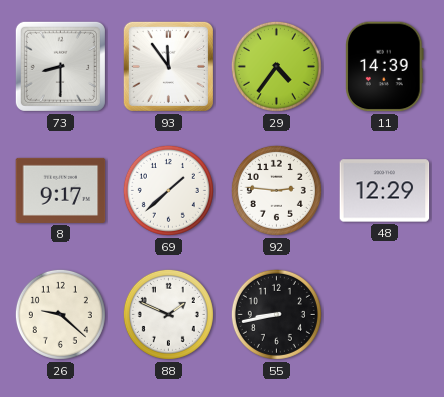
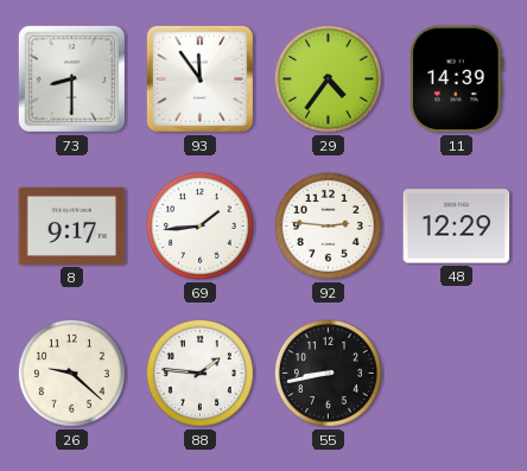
69: 1:38 -> 1:44
88: 1:49 -> 1:46
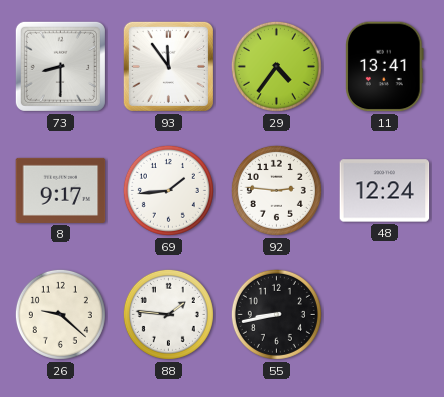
11: 14:39 -> 13:41
48: 12:29 -> 12:24
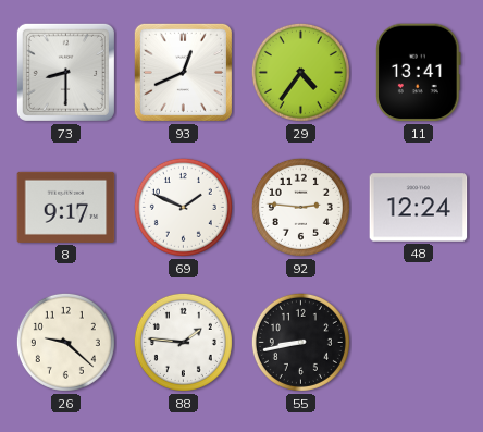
93: 11:54 -> 12:41
69: 1:44 -> 1:49
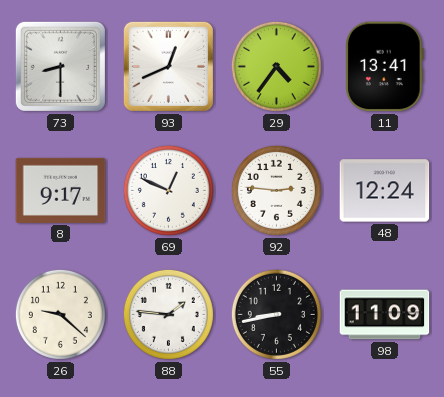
69: 1:49 -> 12:49
98: none -> 11:09
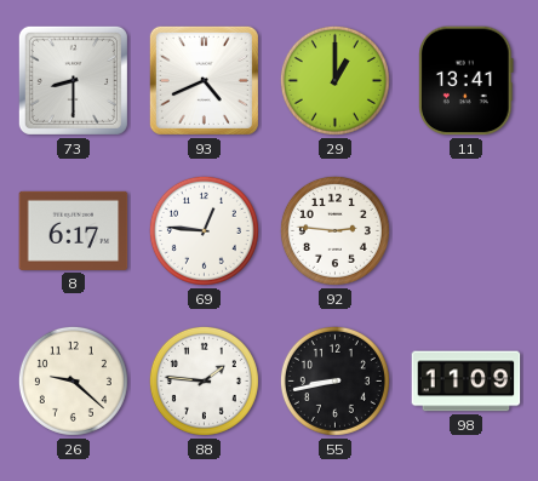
93: 12:41 -> 4:41
29: 4:36 -> 1:00
8: 9:17 -> 6:17
69: 12:49 -> 12:46
48: 12:24 -> none
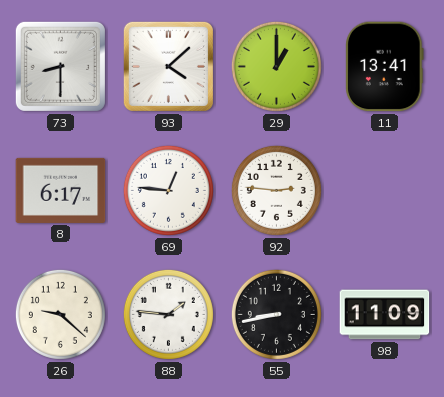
93: 4:41 -> 4:08
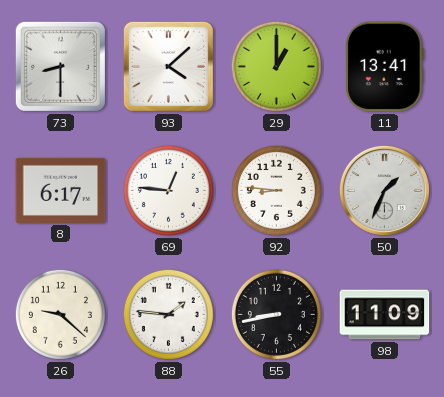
92: 2:46 -> 8:46
50: none -> 1:34
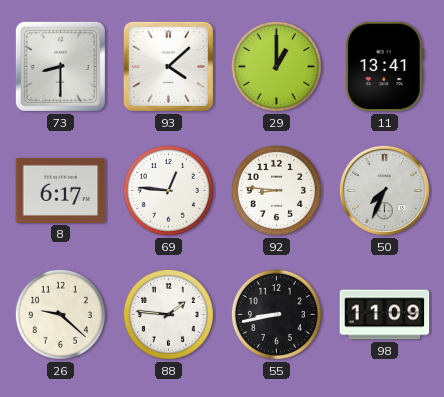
50: 1:34 -> 7:34
